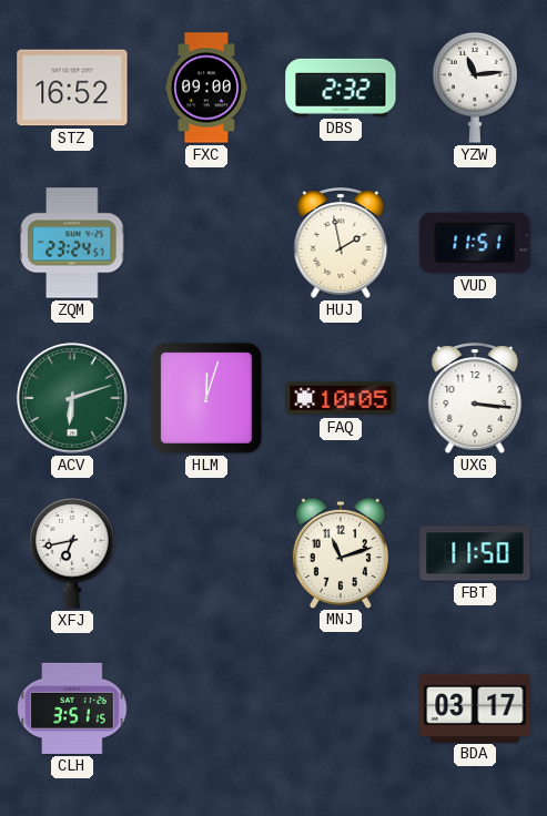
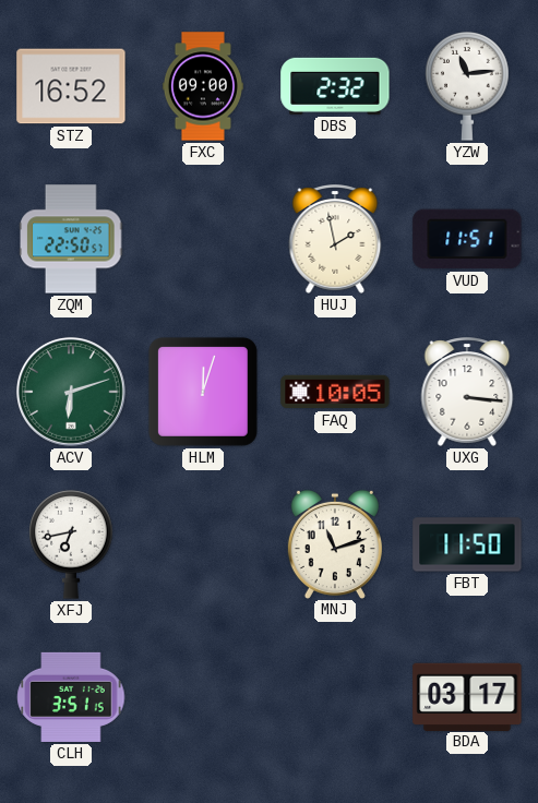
ZQM: 23:24 -> 22:50
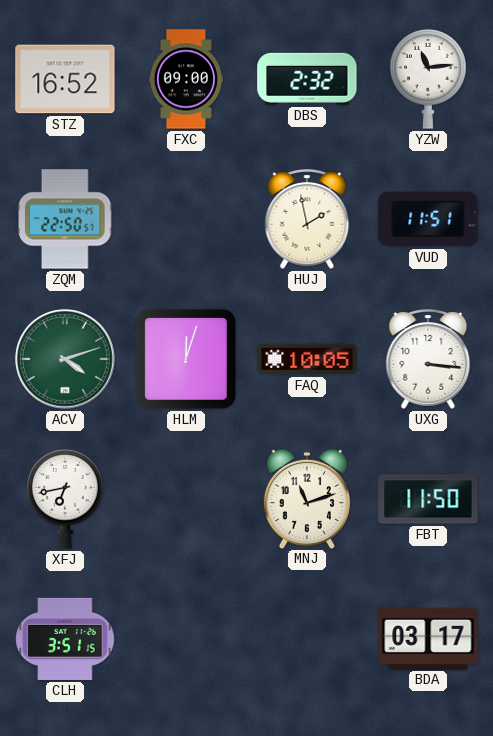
ACV: 6:12 -> 4:12
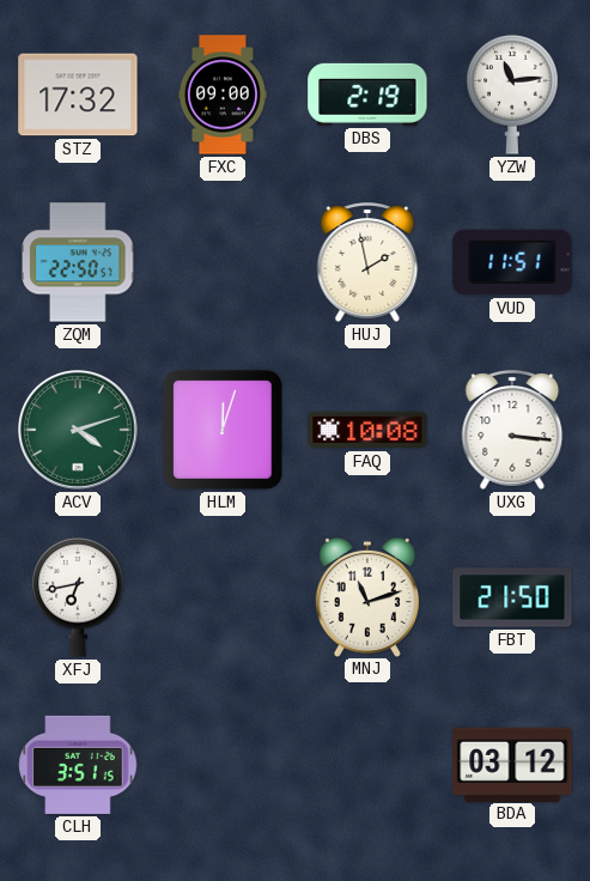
STZ: 16:52 -> 17:32
DBS: 2:32 -> 2:19
FAQ: 10:05 -> 10:08
FBT: 11:50 -> 21:50
BDA: 03:17 -> 03:12
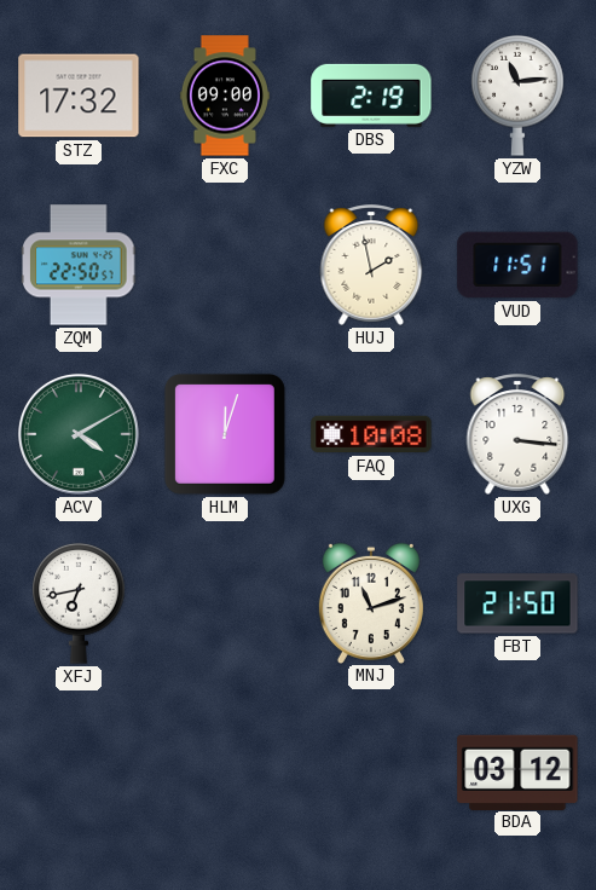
ACV: 4:12 -> 4:10
CLH: 3:51 -> none
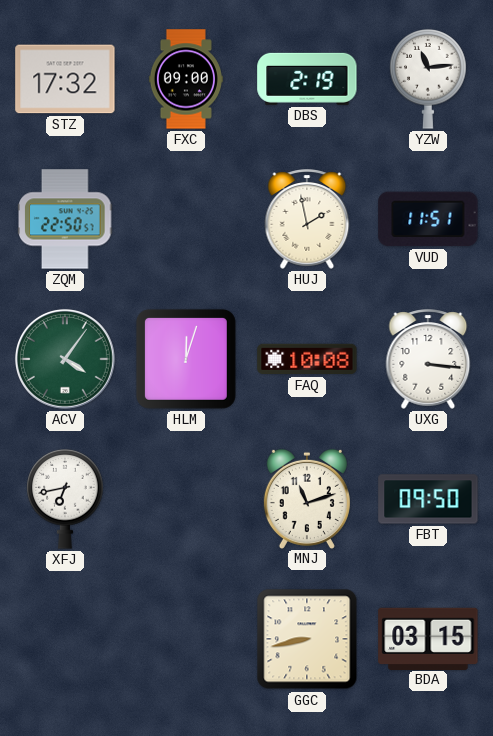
ACV: 4:10 -> 4:06
FBT: 21:50 -> 09:50
GGC: none -> 8:43
BDA: 03:12 -> 03:15
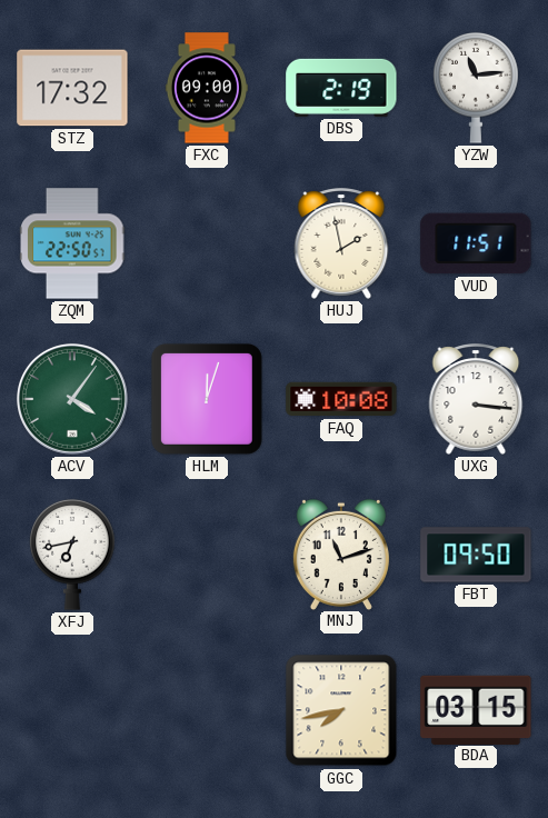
GGC: 8:43 -> 7:43
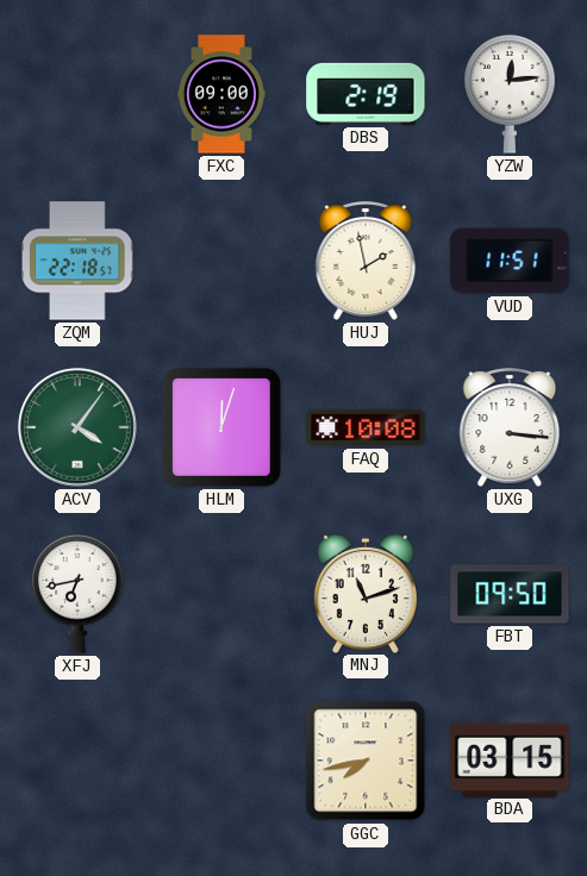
STZ: 17:32 -> none
YZW: 11:14 -> 12:14
ZQM: 22:50 -> 22:18
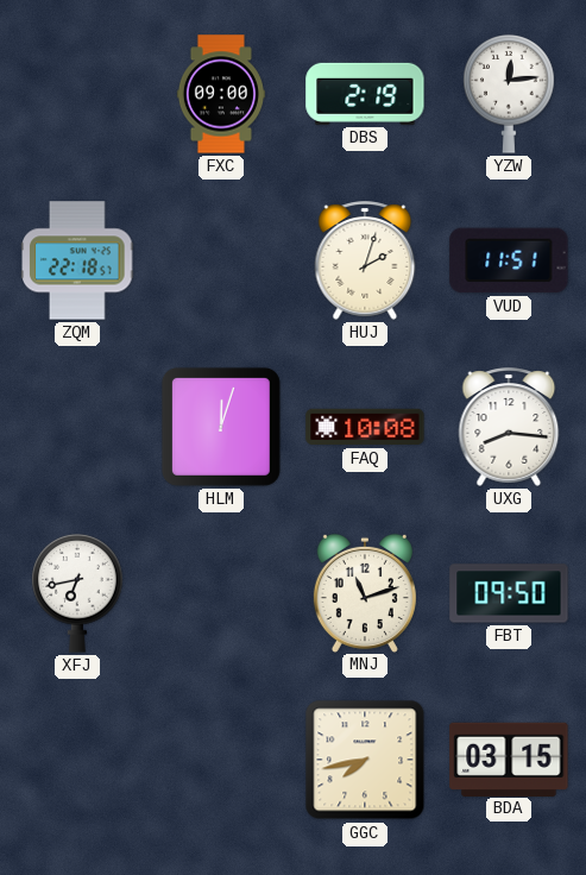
HUJ: 1:58 -> 2:03
ACV: 4:06 -> none
UXG: 3:16 -> 8:16
